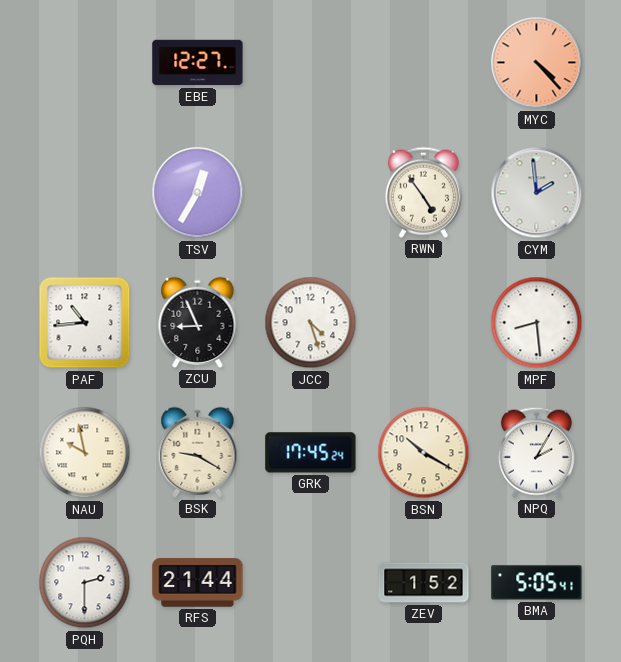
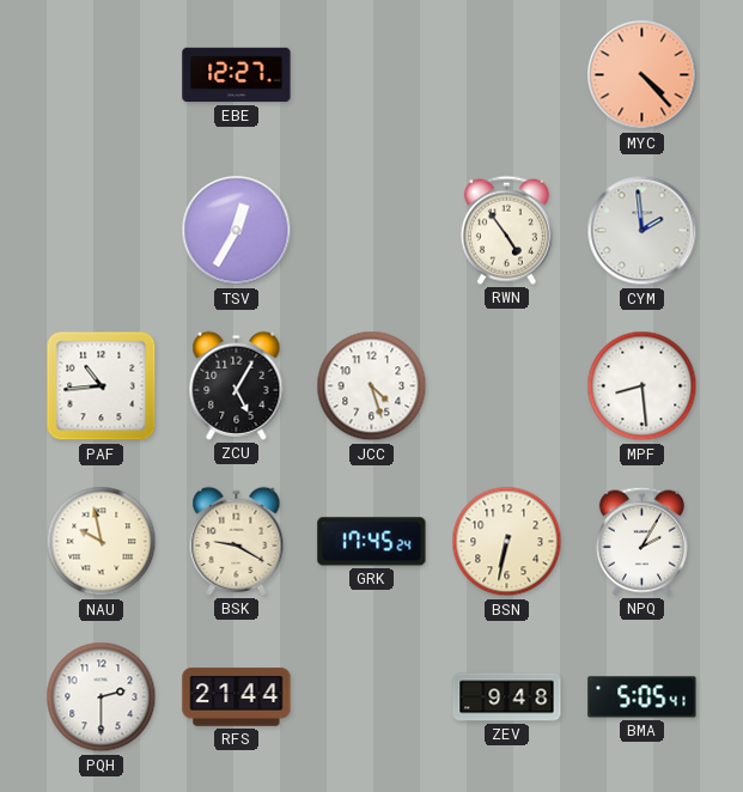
ZCU: 8:56 -> 5:05
BSN: 10:20 -> 6:32
ZEV: 1:52 -> 9:48
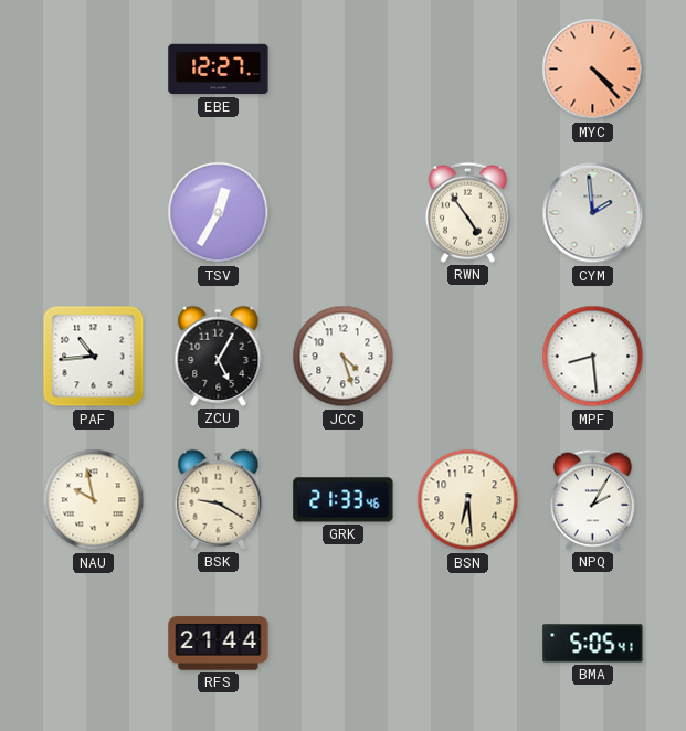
GRK: 17:45 -> 21:33
BSN: 6:32 -> 6:29
PQH: 2:30 -> none
ZEV: 9:48 -> none
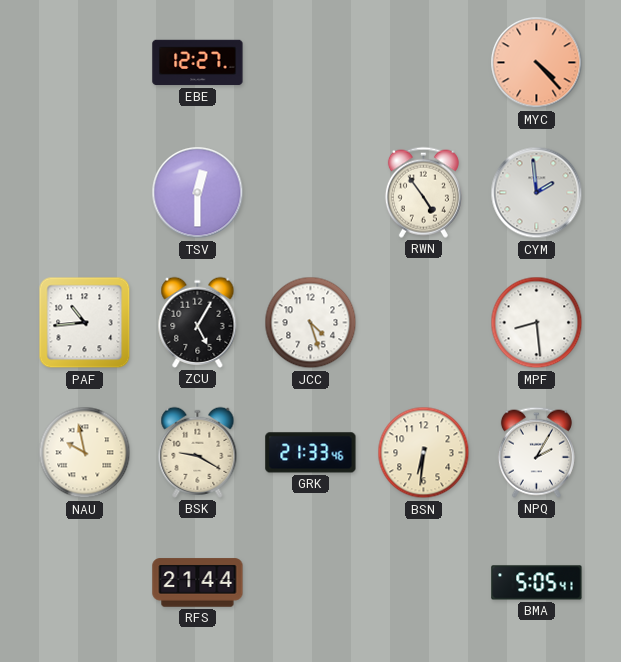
TSV: 12:35 -> 12:30
BSN: 6:29 -> 6:31
